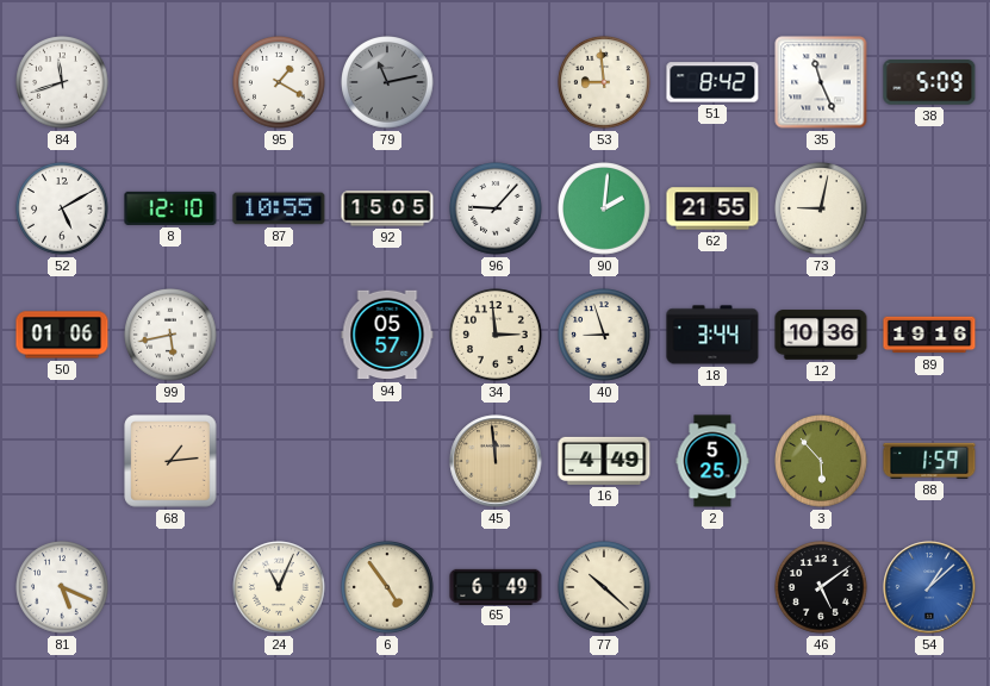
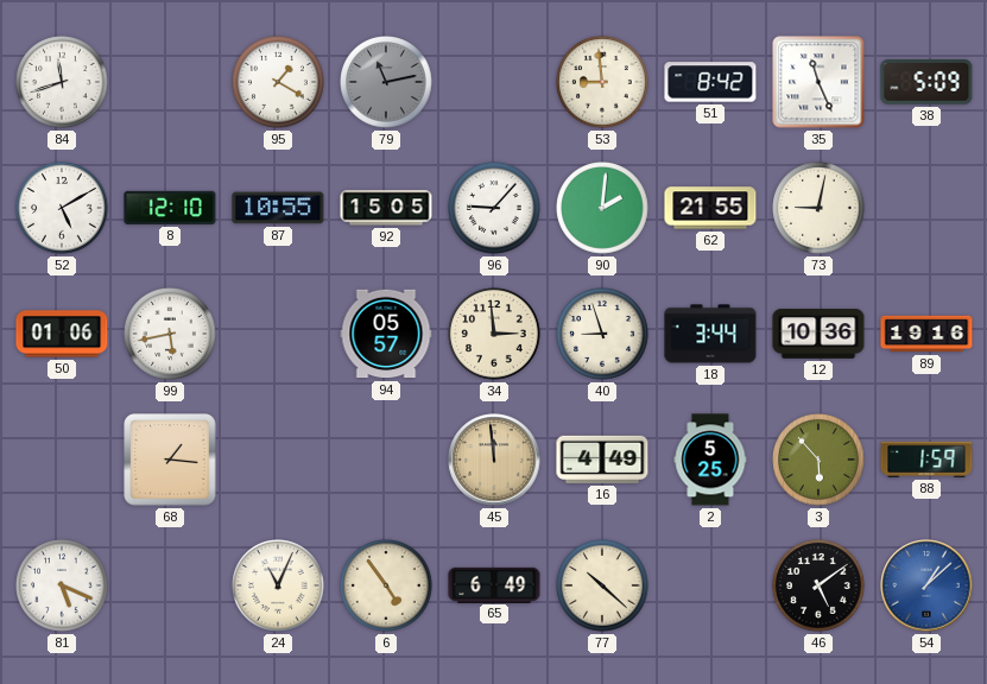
68: 1:14 -> 1:16
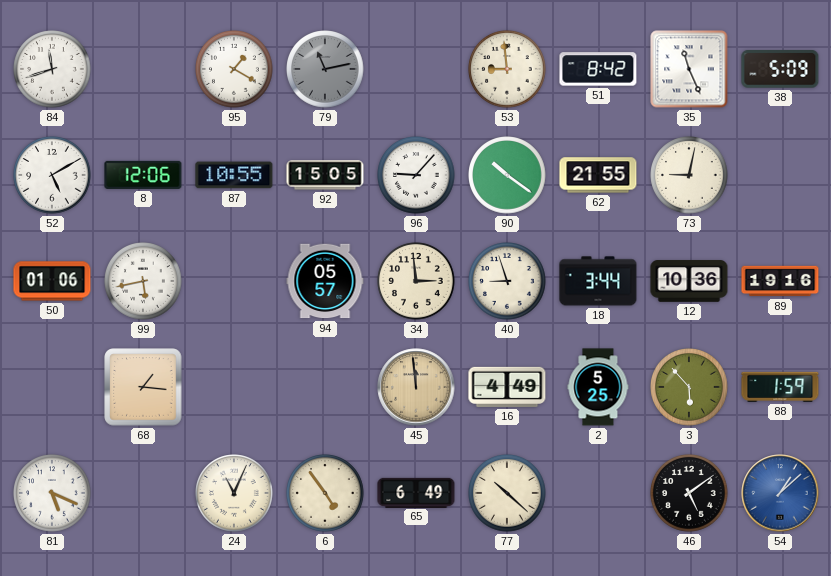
8: 12:10 -> 12:06
90: 2:01 -> 10:21
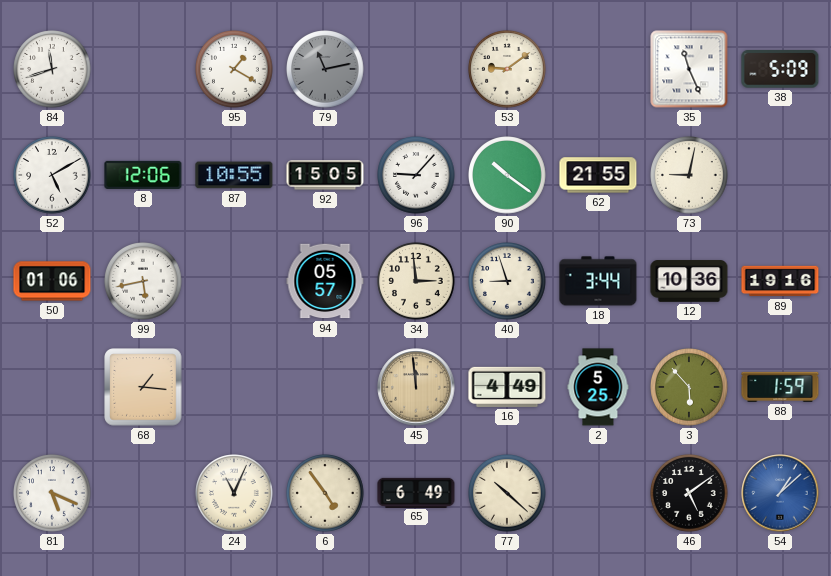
53: 8:59 -> 9:09
51: 8:42 -> none
